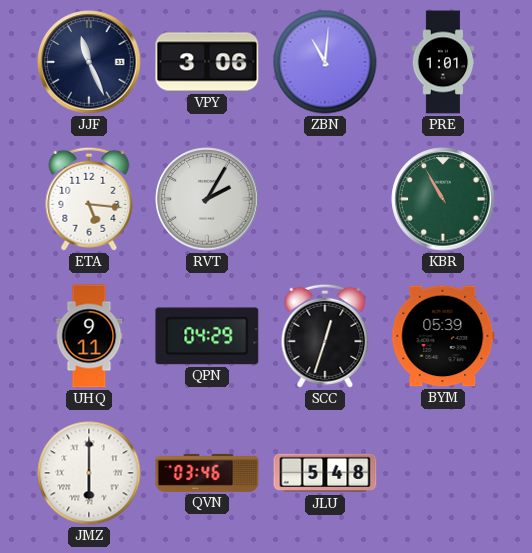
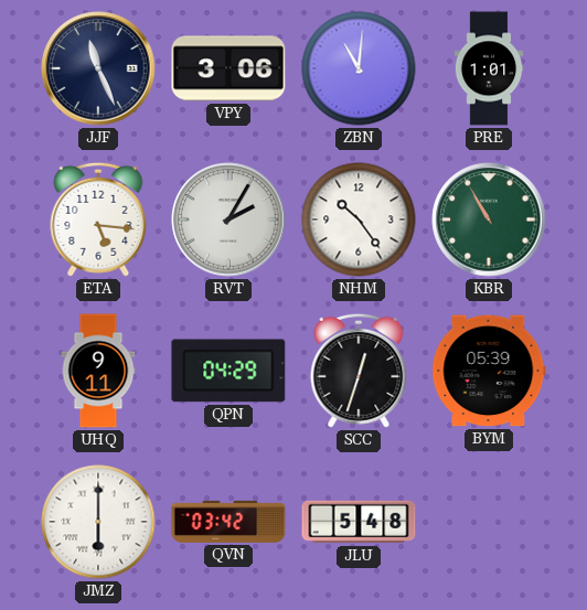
NHM: none -> 10:24
QVN: 03:46 -> 03:42
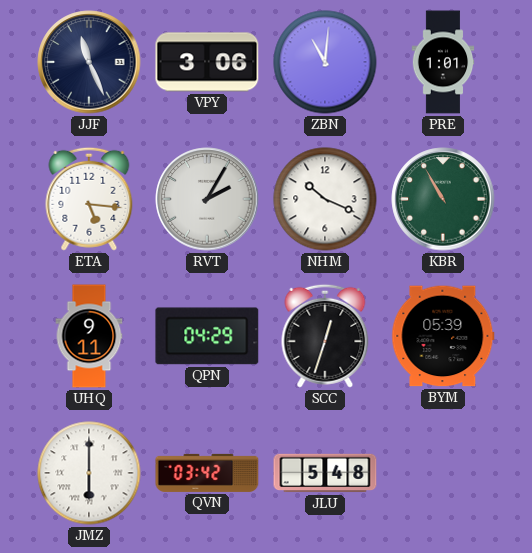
NHM: 10:24 -> 10:19
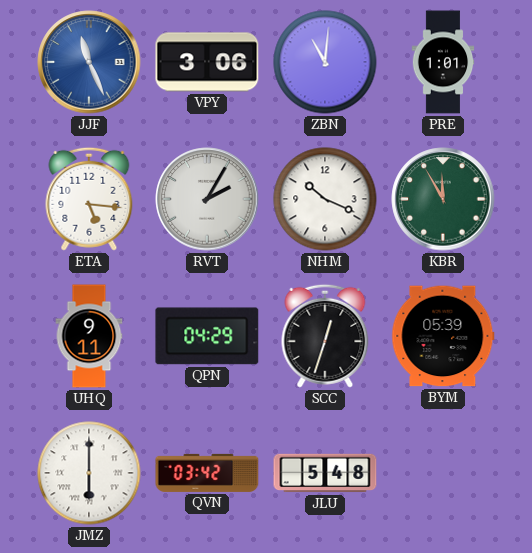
JJF dial: navy -> blue
KBR: 10:55 -> 11:55
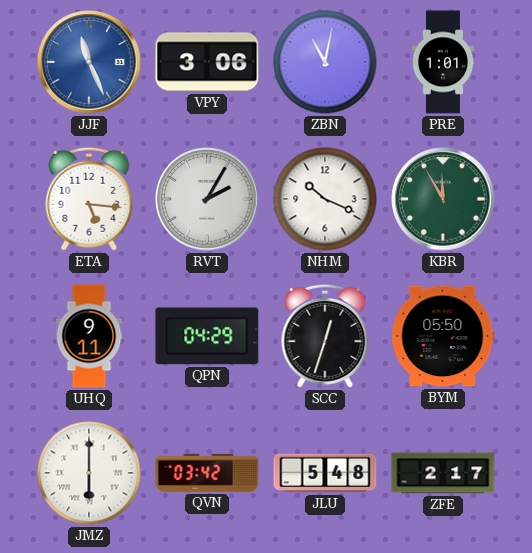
ZBN: 11:01 -> 11:02
BYM: 05:39 -> 05:50
ZFE: none -> 2:17
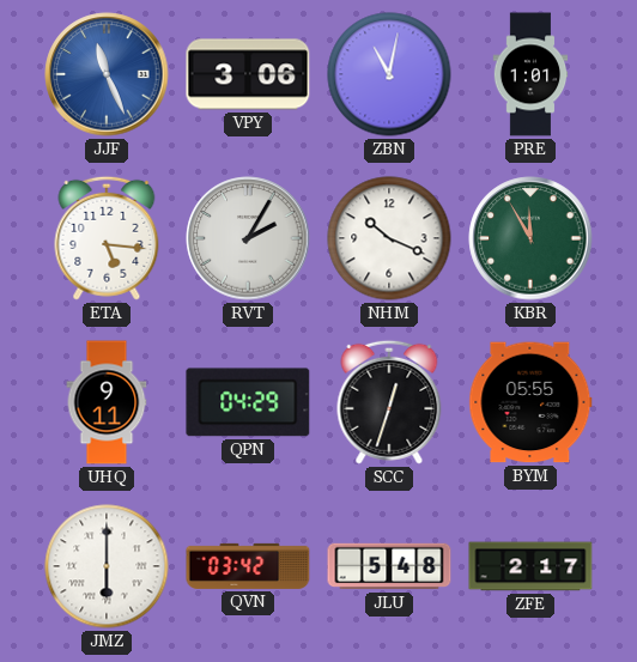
BYM: 05:50 -> 05:55
